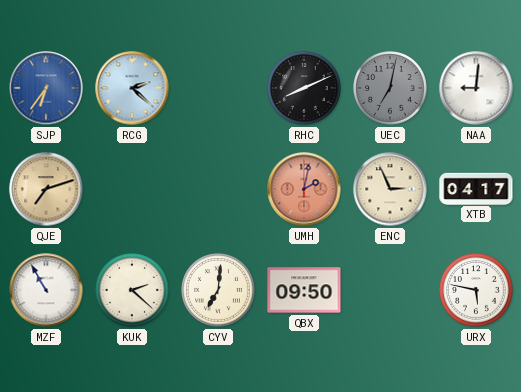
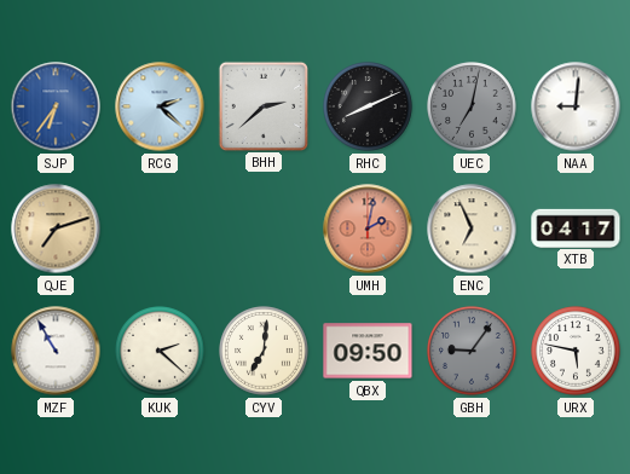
BHH: none -> 2:38
ENC: 2:56 -> 6:56
GBH: none -> 9:06
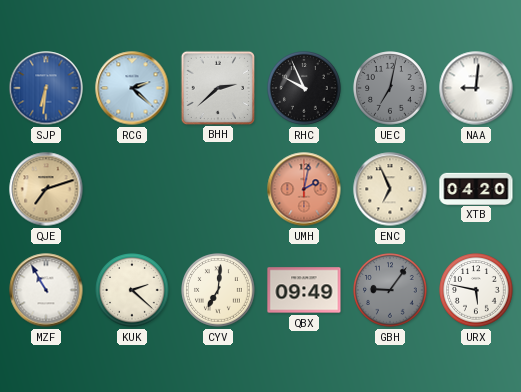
SJP: 6:36 -> 6:31
RHC: 8:11 -> 9:56
XTB: 04:17 -> 04:20
QBX: 09:50 -> 09:49
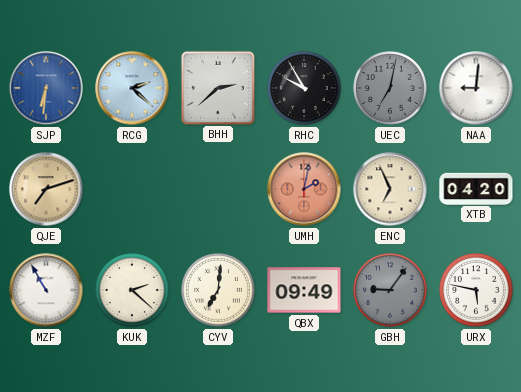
RHC: 9:56 -> 9:55
